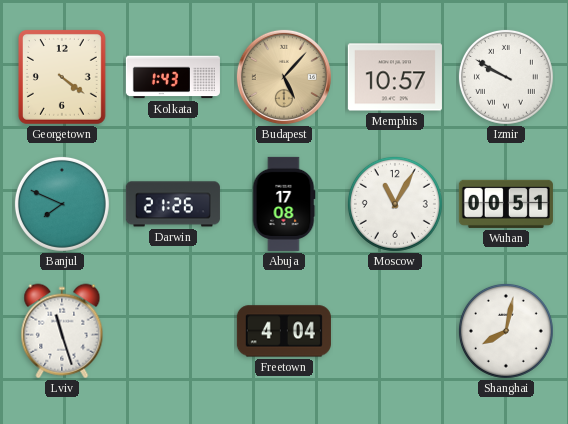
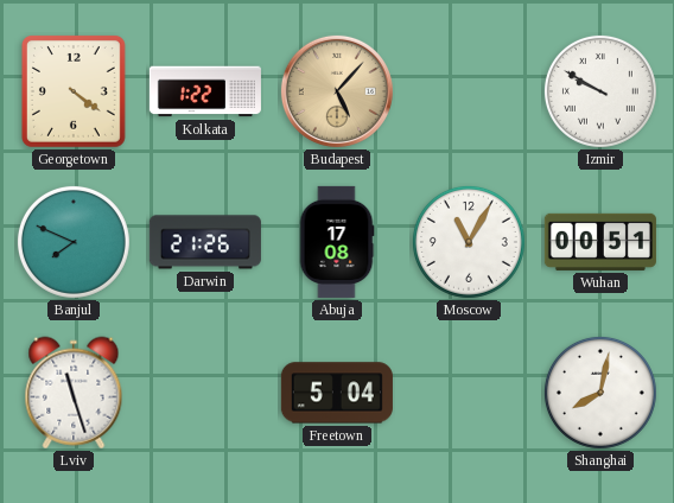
Kolkata: 1:43 -> 1:22
Memphis: 10:57 -> none
Freetown: 4:04 -> 5:04
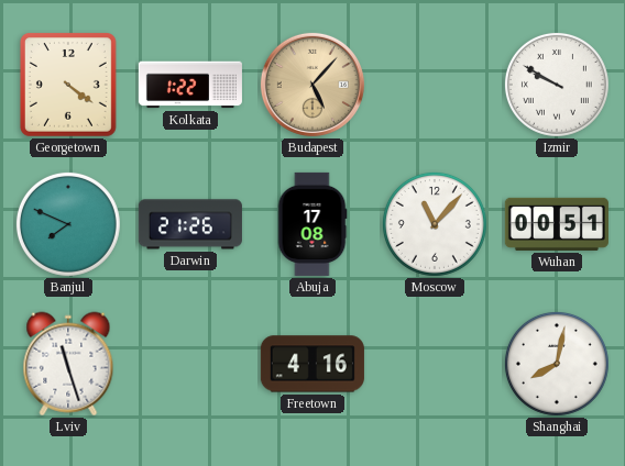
Moscow: 11:05 -> 11:07
Freetown: 5:04 -> 4:16
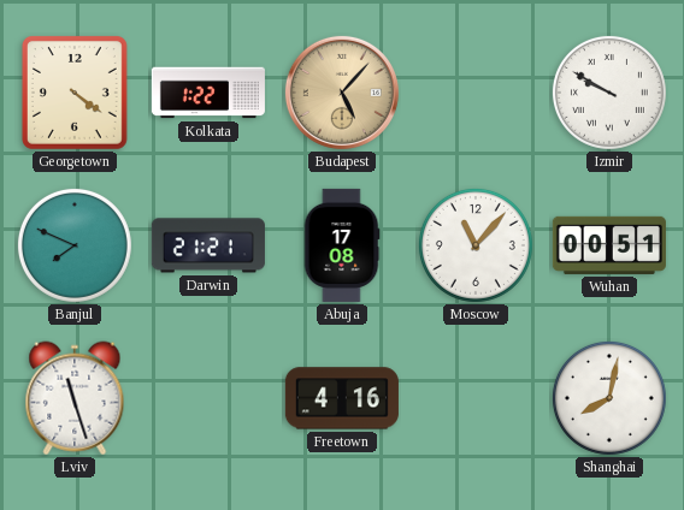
Darwin: 21:26 -> 21:21
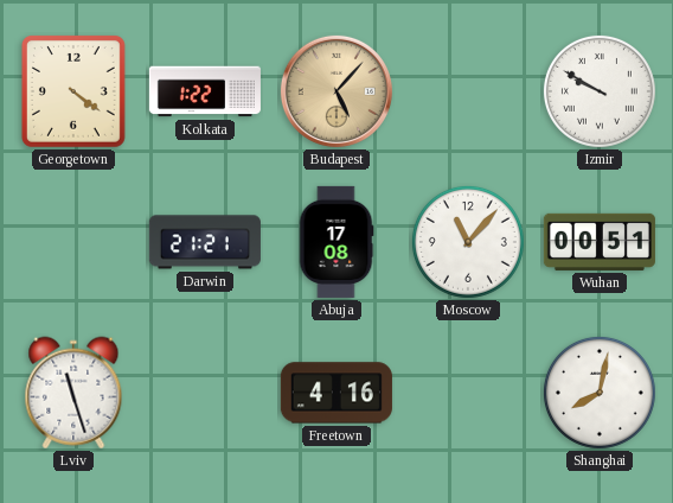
Banjul: 7:49 -> none
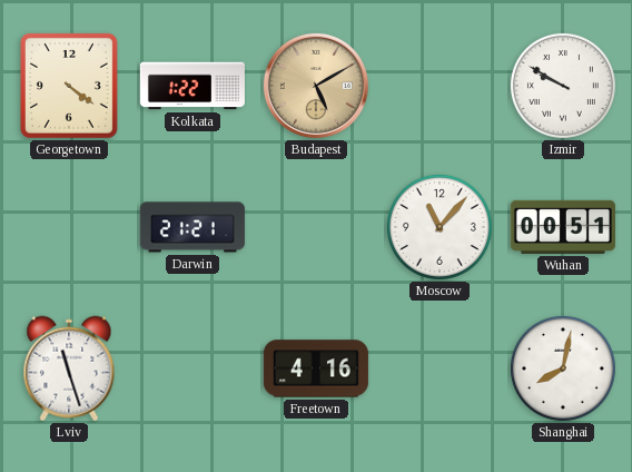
Budapest: 5:07 -> 5:10
Abuja: 17:08 -> none
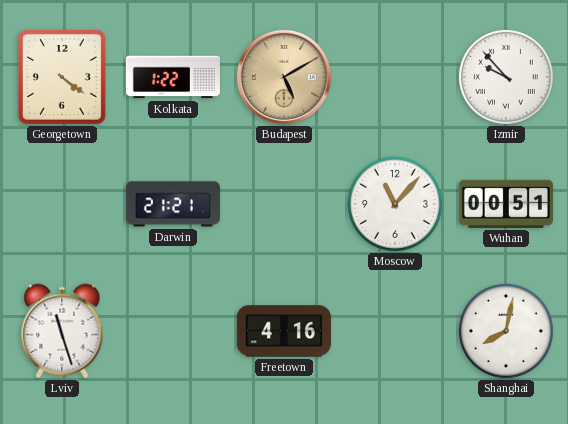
Izmir: 9:50 -> 9:53
